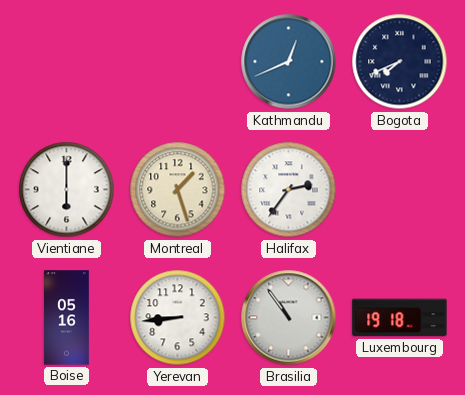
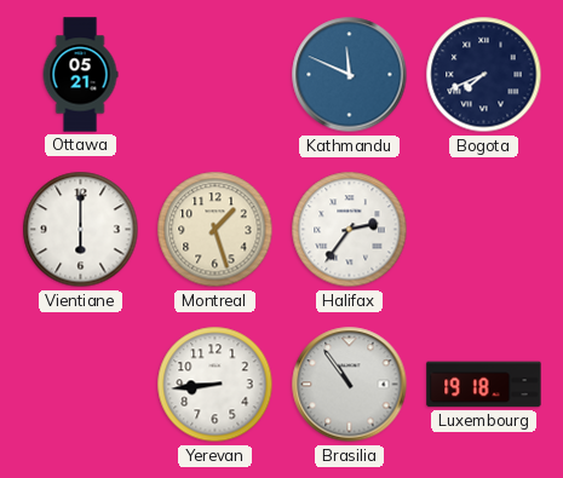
Ottawa: none -> 05:21
Kathmandu: 12:41 -> 11:49
Boise: 05:16 -> none
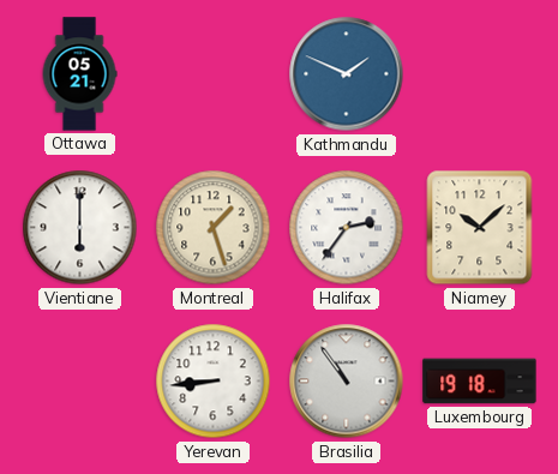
Kathmandu: 11:49 -> 1:49
Bogota: 7:41 -> none
Niamey: none -> 10:08
